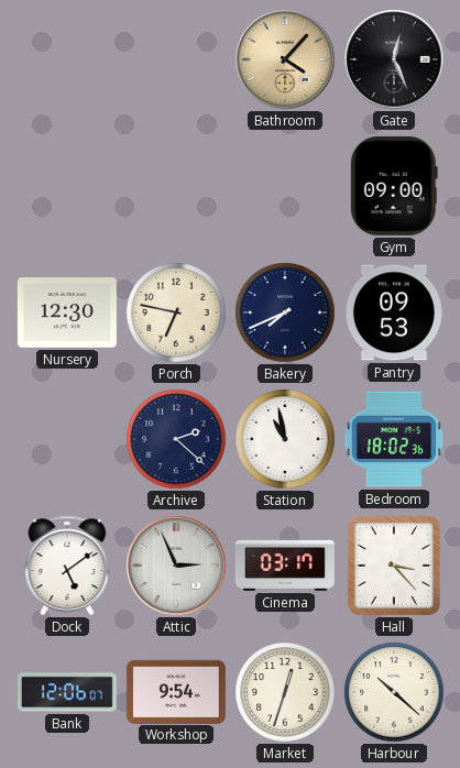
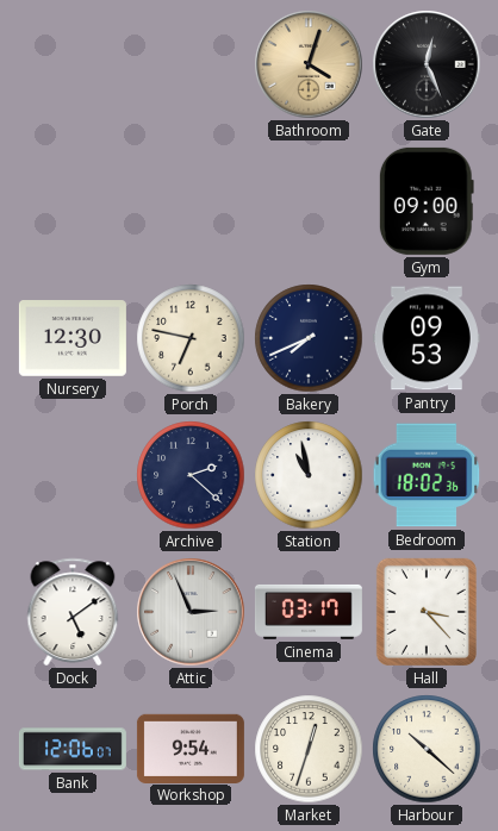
Bathroom: 4:07 -> 4:03
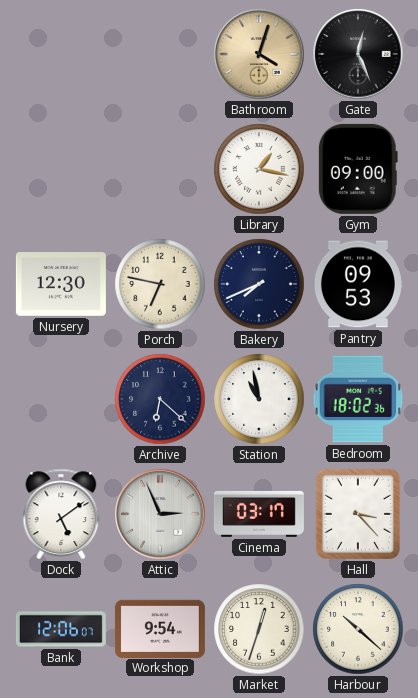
Library: none -> 1:17
Archive: 2:22 -> 6:22
